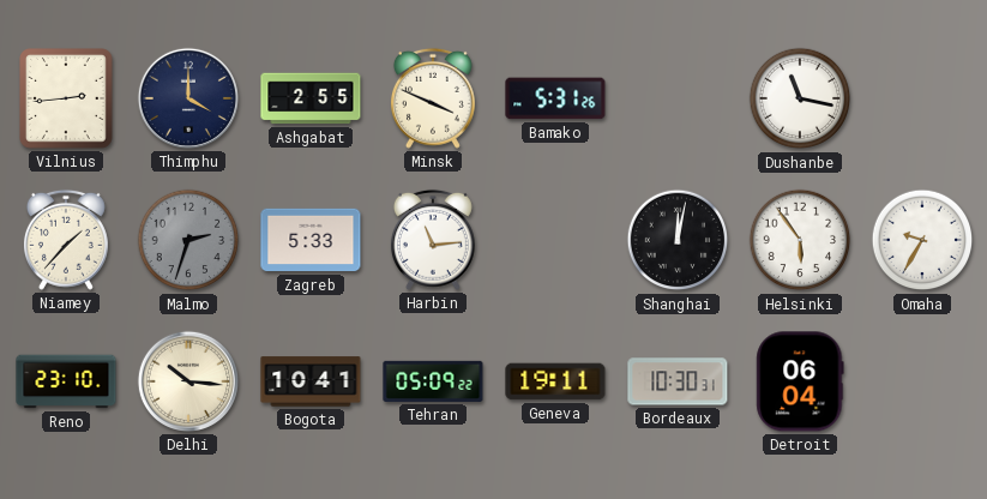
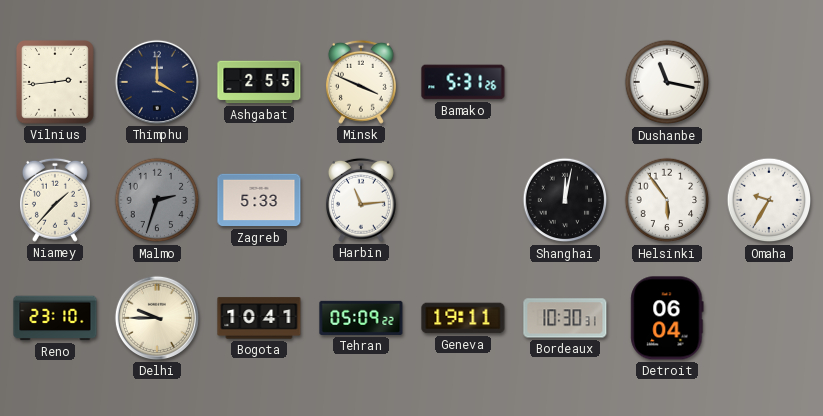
Delhi: 10:16 -> 9:45
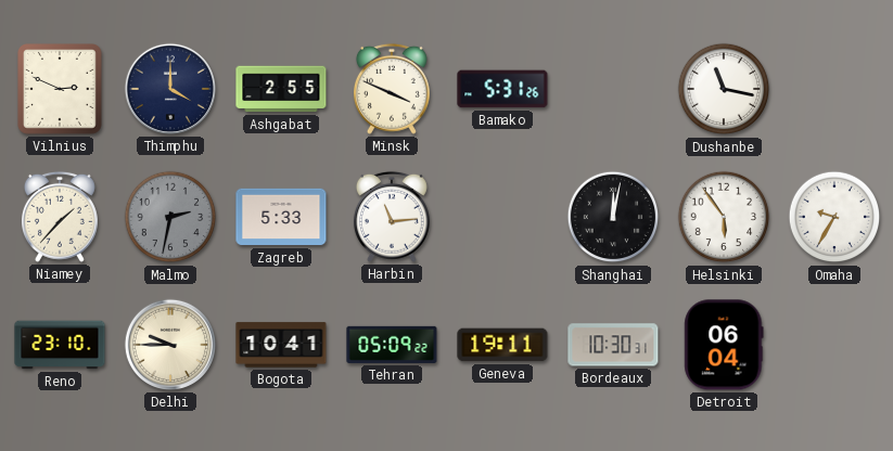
Vilnius: 2:44 -> 2:49
Malmo: 2:33 -> 2:32
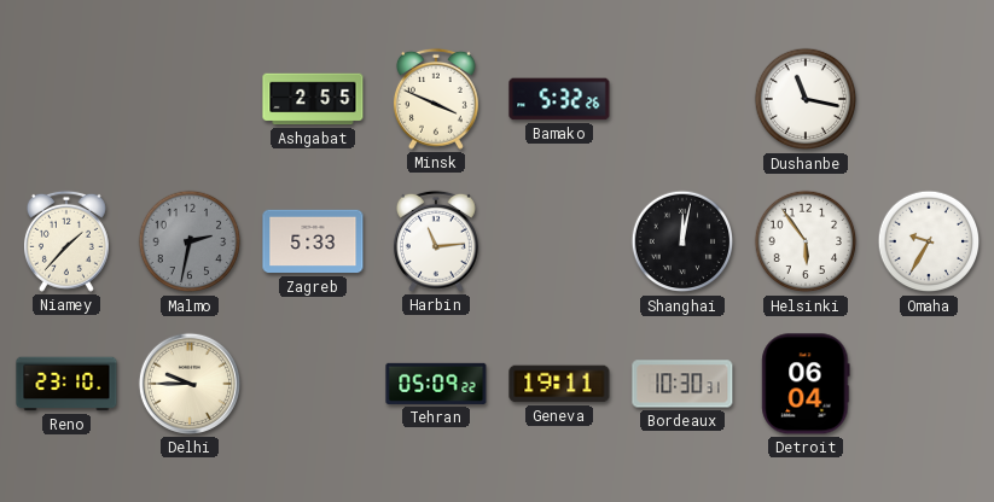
Vilnius: 2:49 -> none
Thimphu: 4:00 -> none
Bamako: 5:31 -> 5:32
Bogota: 10:41 -> none
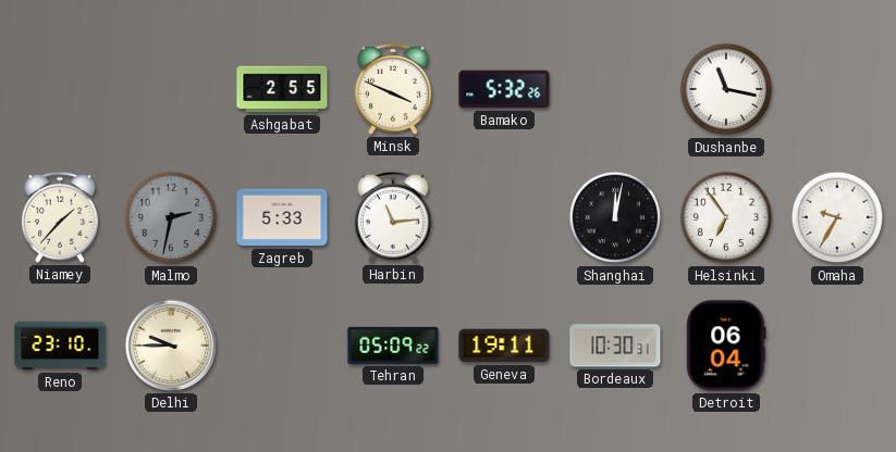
Helsinki: 5:54 -> 6:54
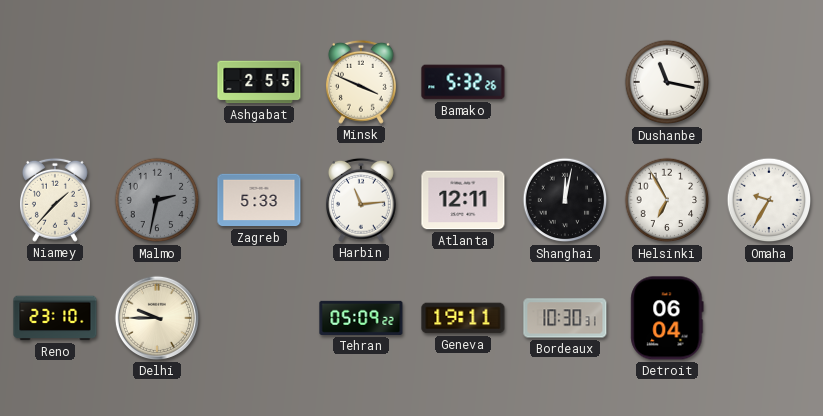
Atlanta: none -> 12:11
Helsinki: 6:54 -> 6:55
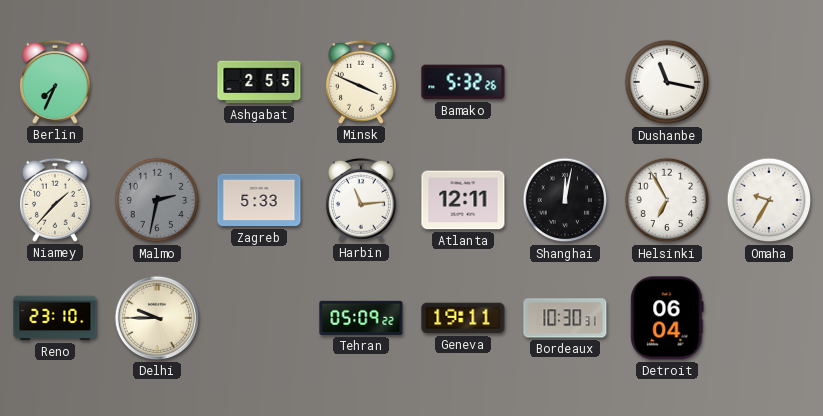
Berlin: none -> 7:34
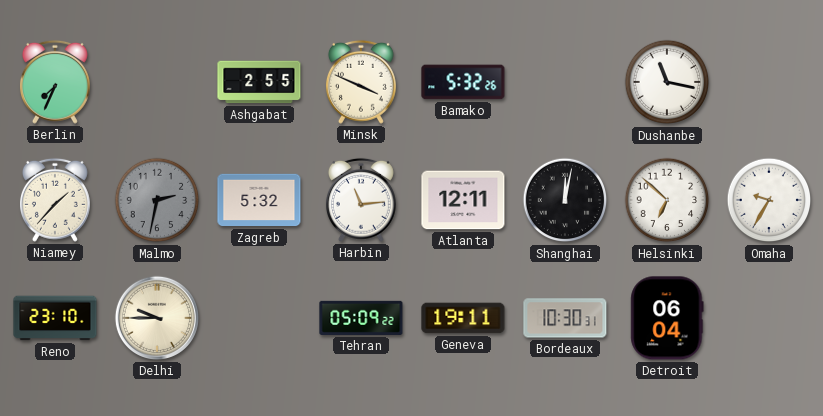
Zagreb: 5:33 -> 5:32
Helsinki: 6:55 -> 6:52
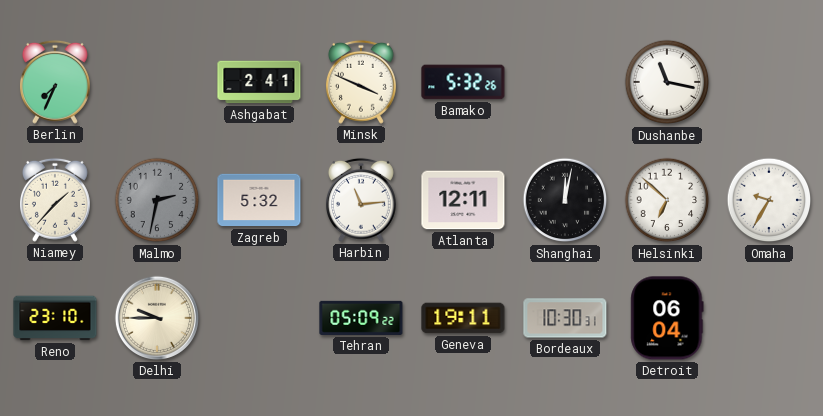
Ashgabat: 2:55 -> 2:41
